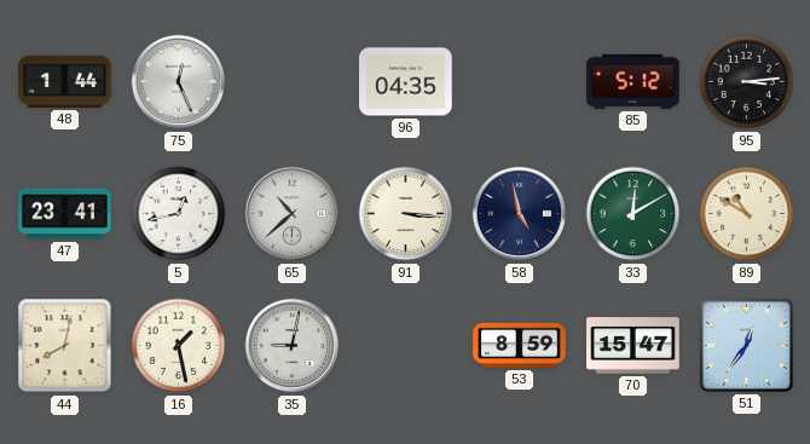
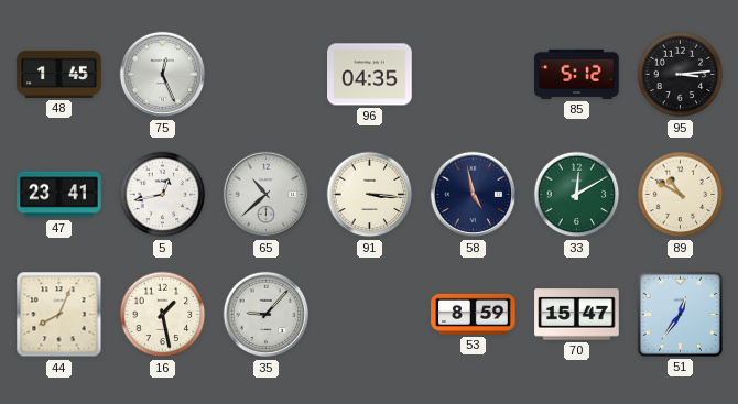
48: 1:44 -> 1:45
44: 8:02 -> 8:04
35: 9:02 -> 9:07
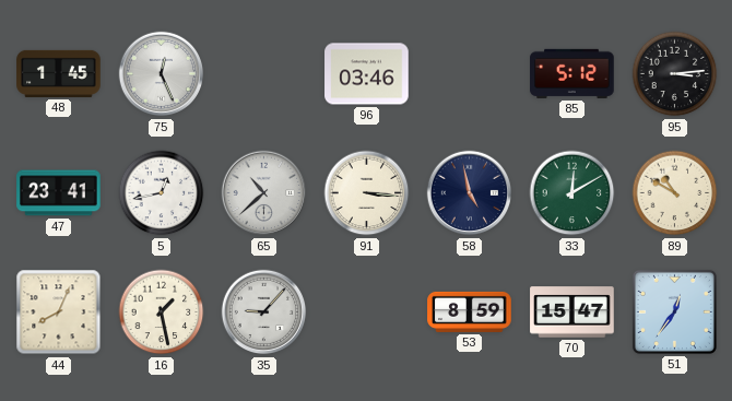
96: 04:35 -> 03:46
